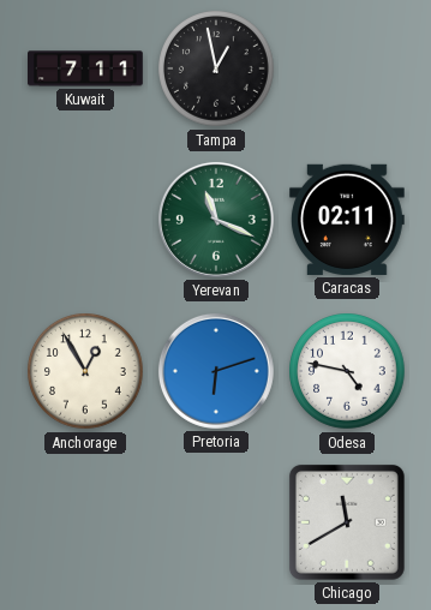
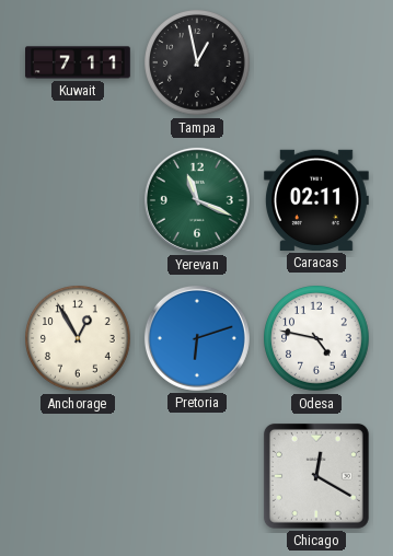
Chicago: 11:40 -> 12:20
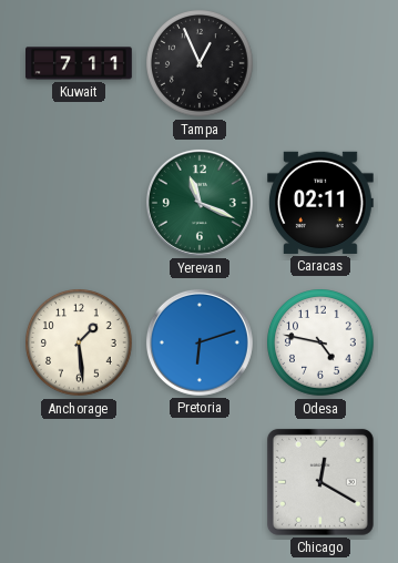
Tampa: 12:58 -> 12:56
Anchorage: 12:55 -> 1:29
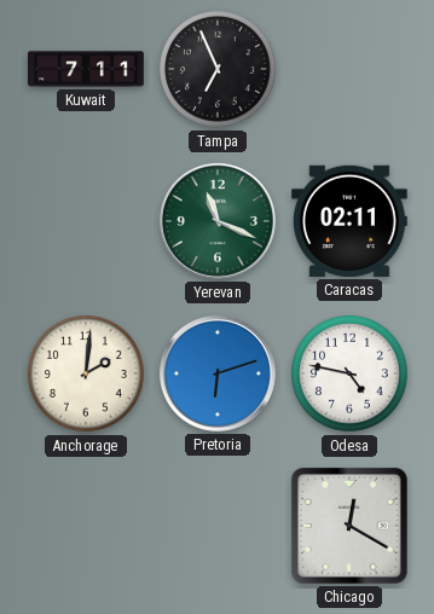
Tampa: 12:56 -> 6:56
Anchorage: 1:29 -> 2:01
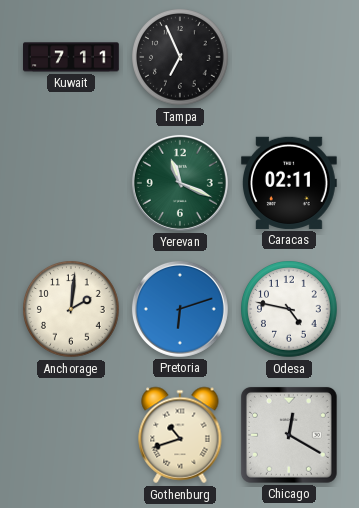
Gothenburg: none -> 10:42
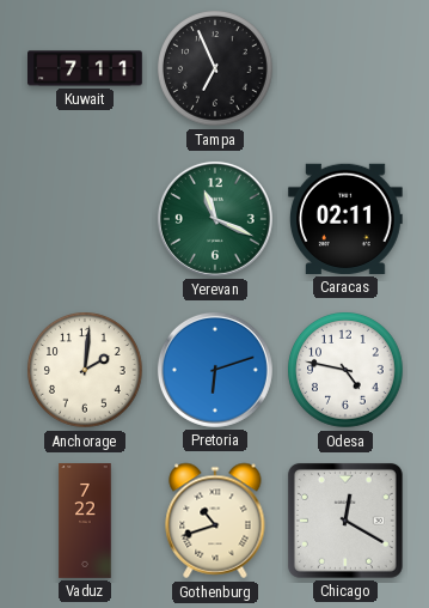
Vaduz: none -> 7:22
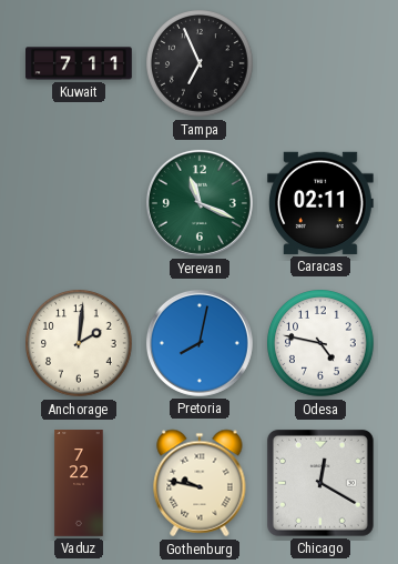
Pretoria: 6:12 -> 8:02
Gothenburg: 10:42 -> 9:47
